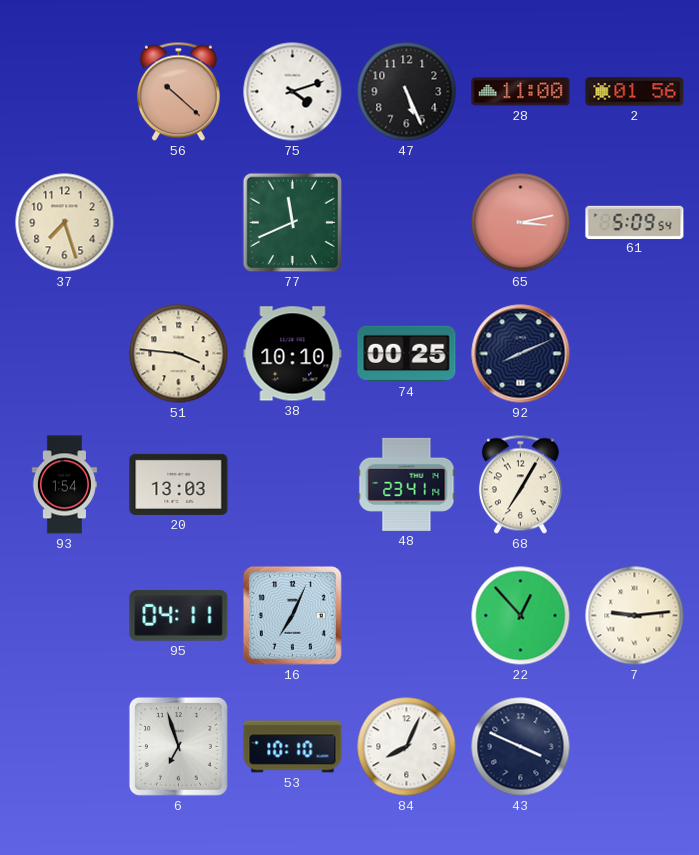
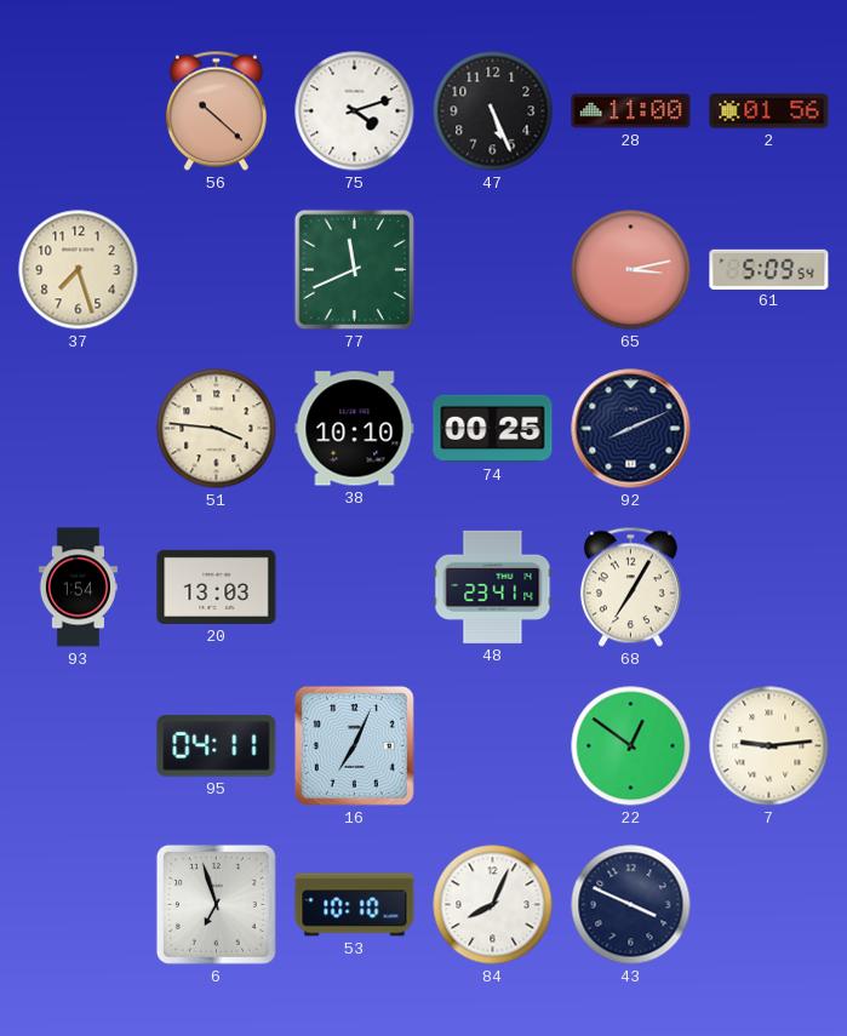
22: 12:53 -> 12:51
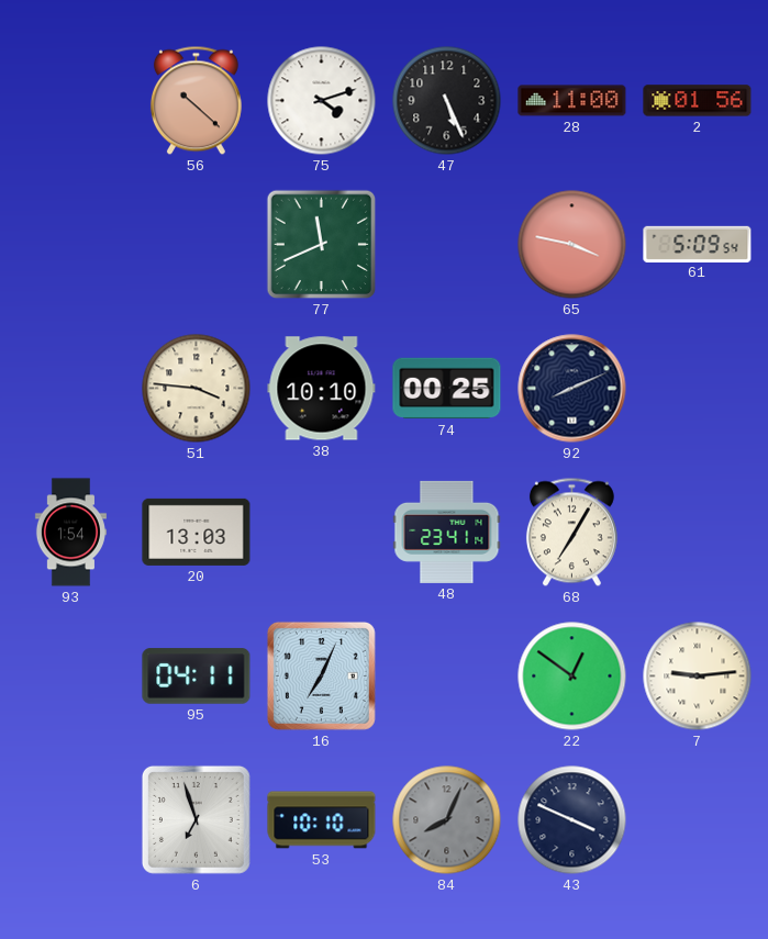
37: 7:27 -> none
65: 3:13 -> 3:47
84 dial: white -> grey
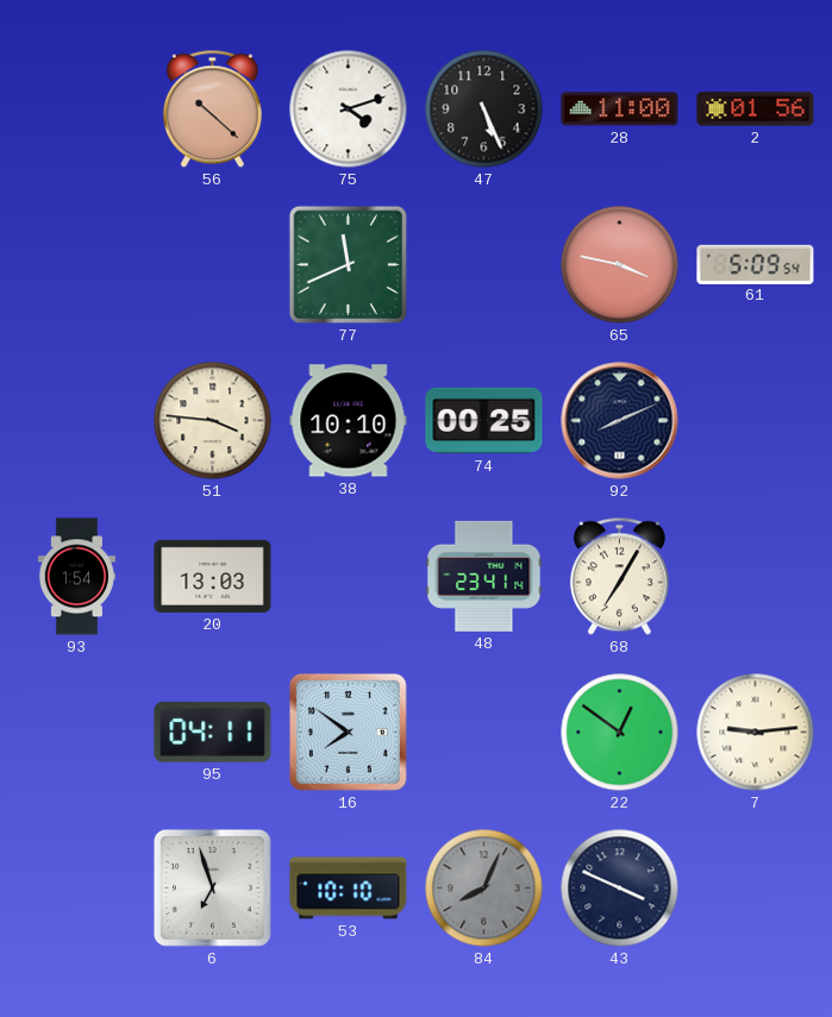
16: 7:04 -> 7:51
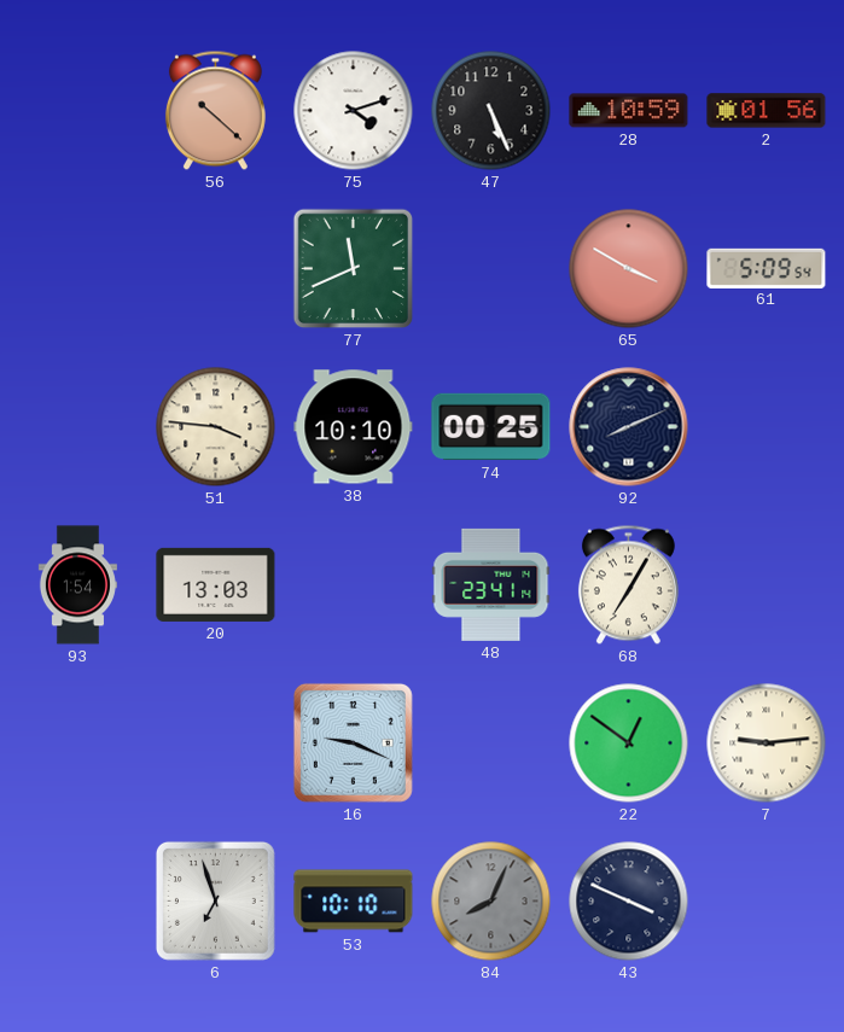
28: 11:00 -> 10:59
65: 3:47 -> 3:50
95: 04:11 -> none
16: 7:51 -> 9:19
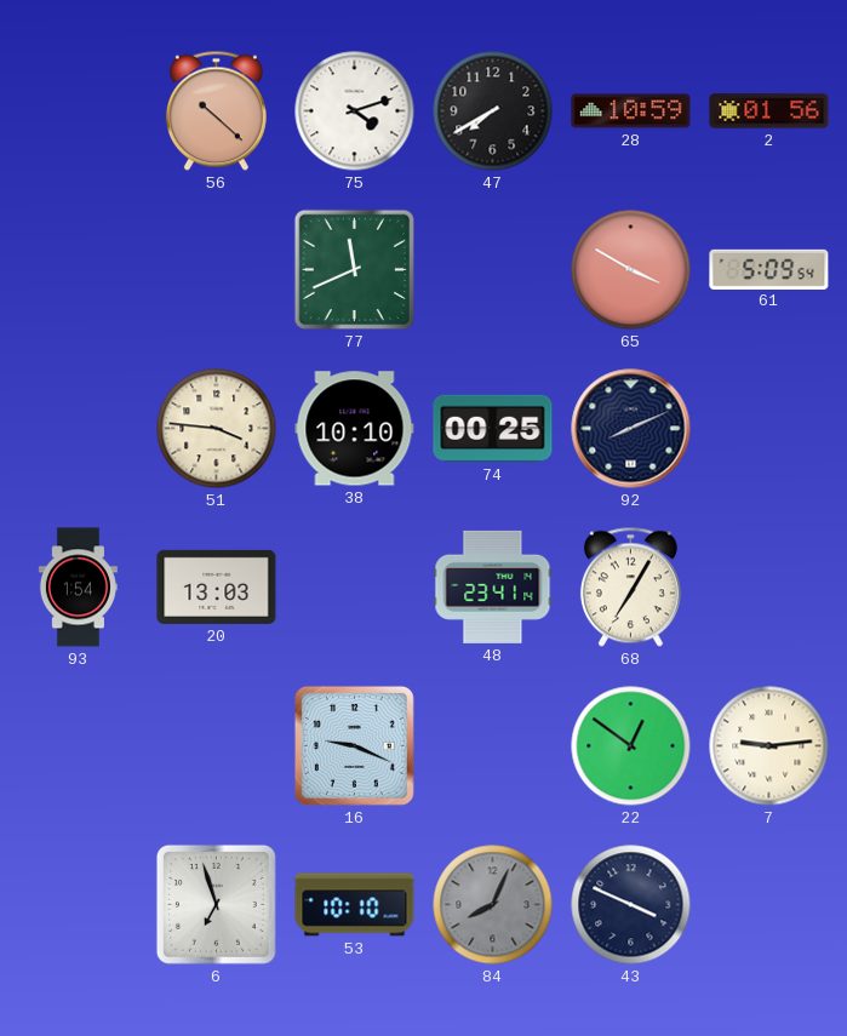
47: 5:26 -> 7:40
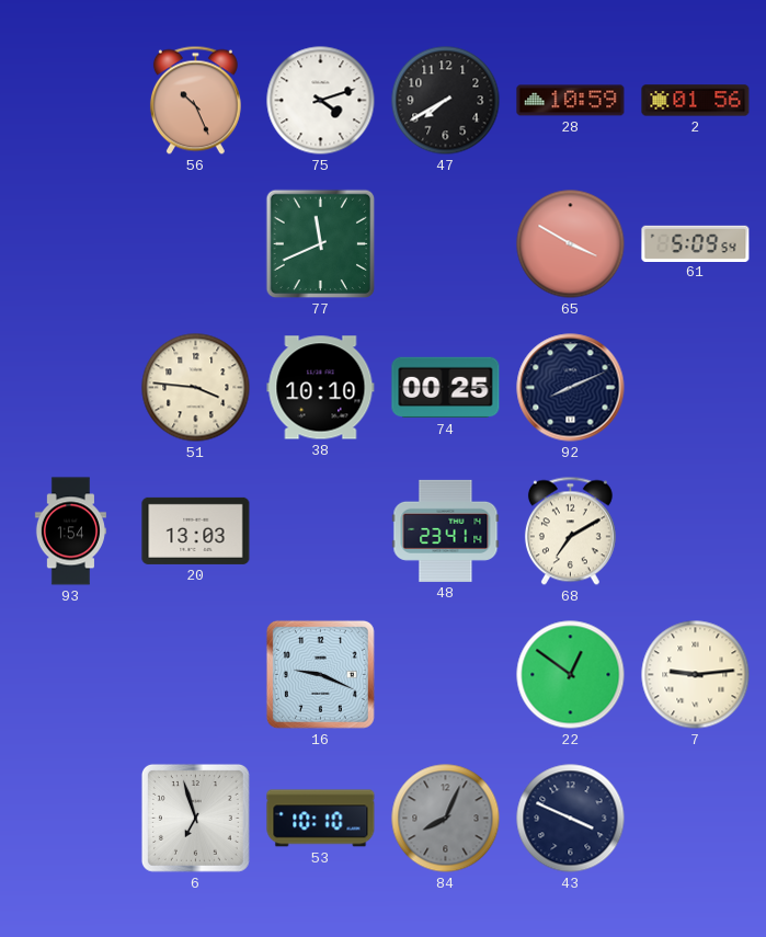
56: 10:22 -> 10:26
68: 7:05 -> 7:10
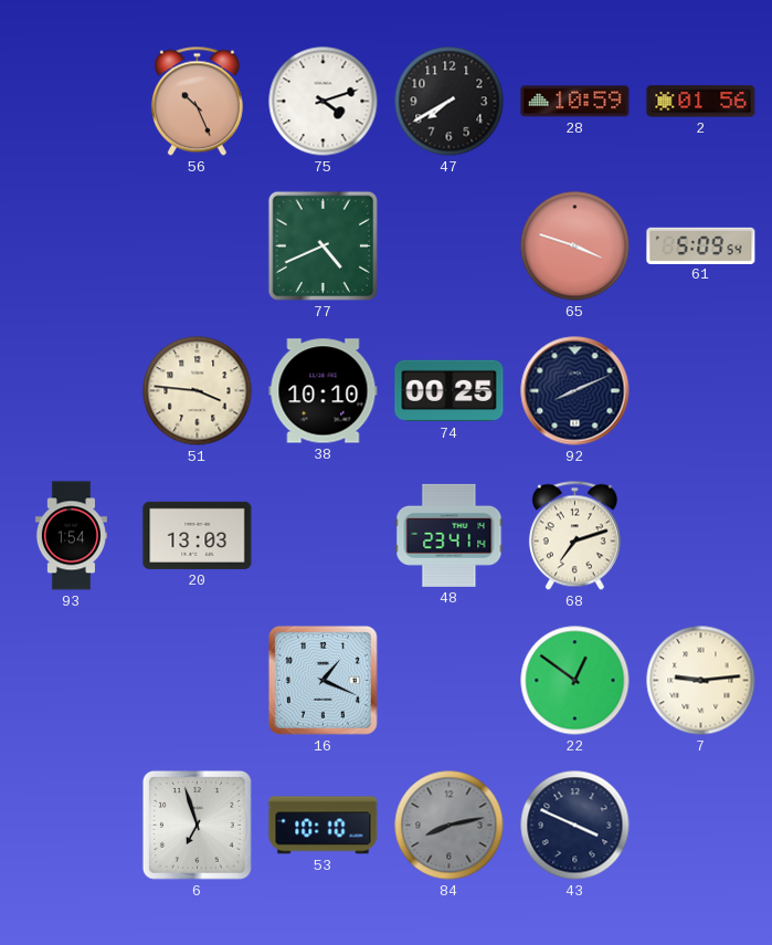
77: 11:41 -> 4:41
65: 3:50 -> 3:48
68: 7:10 -> 7:12
16: 9:19 -> 1:19
84: 8:04 -> 8:13
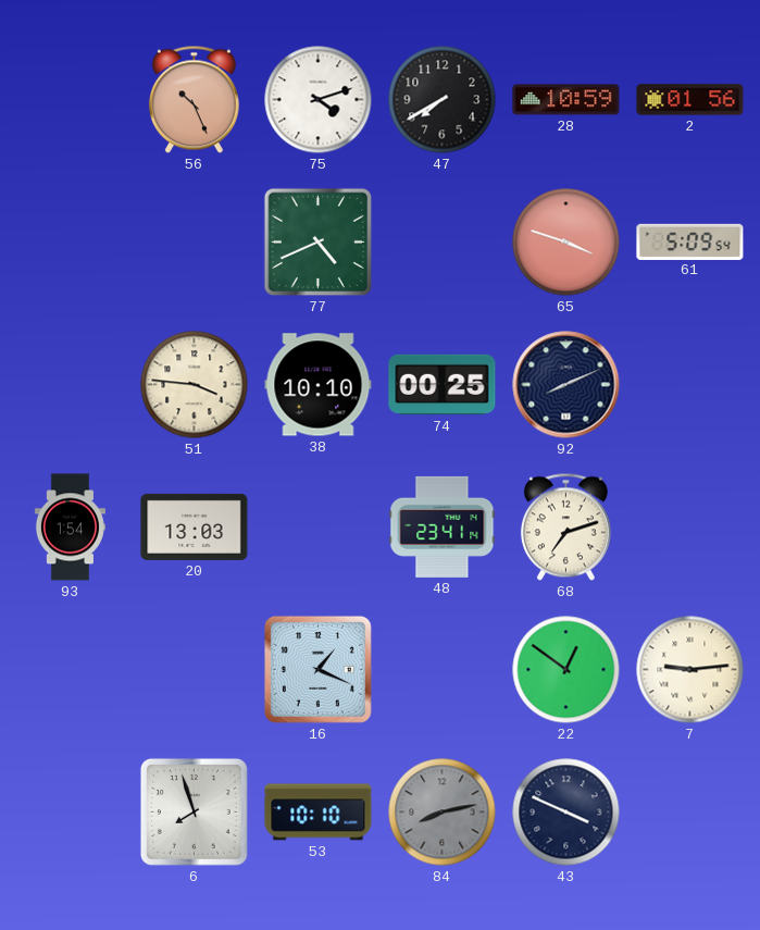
6: 6:57 -> 7:57
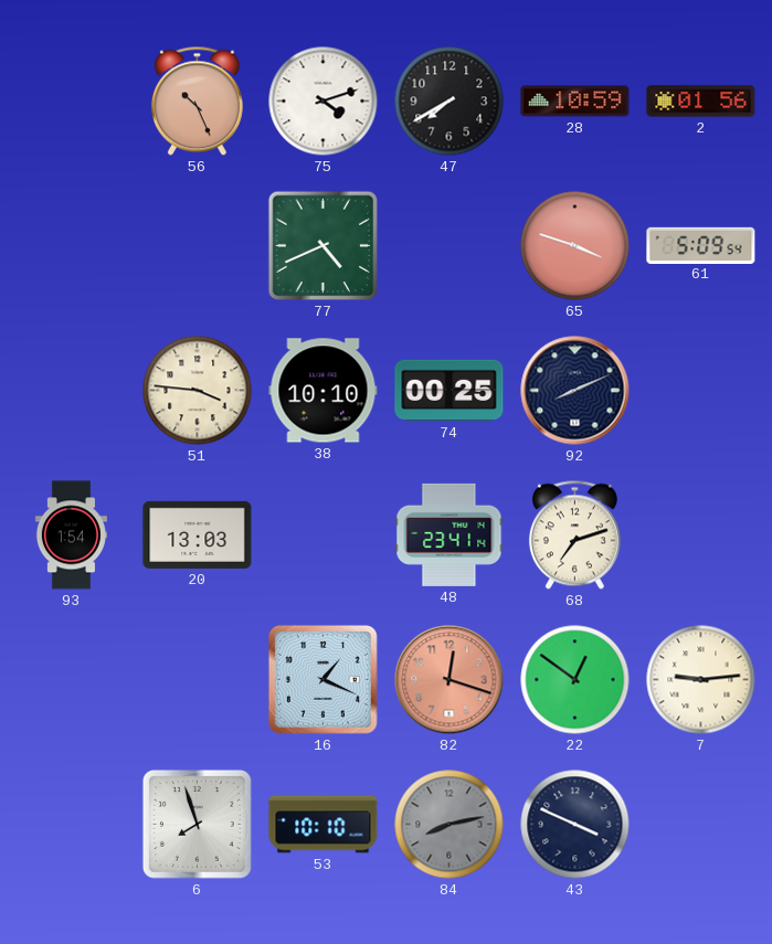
82: none -> 12:18
